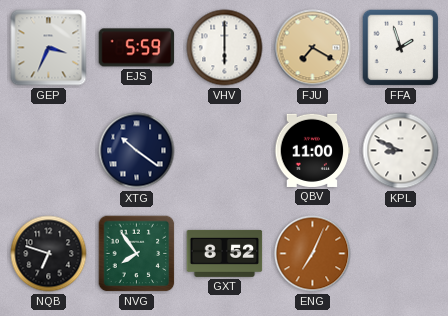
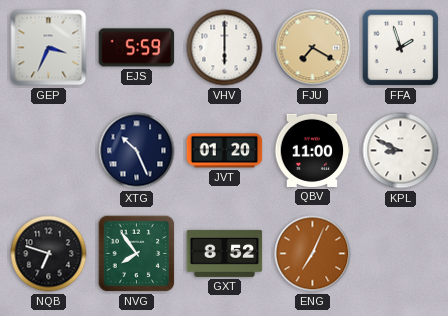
XTG: 10:21 -> 10:26
JVT: none -> 01:20
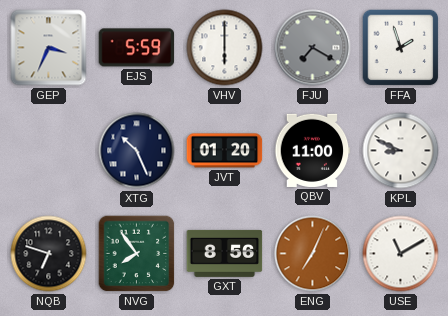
FJU dial: champagne -> grey
GXT: 8:52 -> 8:56
USE: none -> 11:10
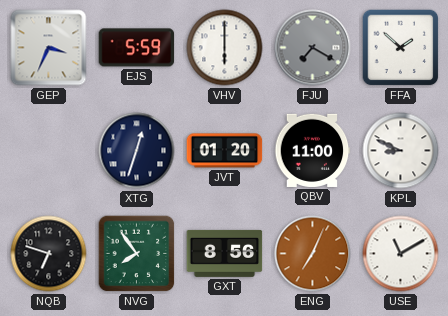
FFA: 1:57 -> 1:52
XTG: 10:26 -> 12:33
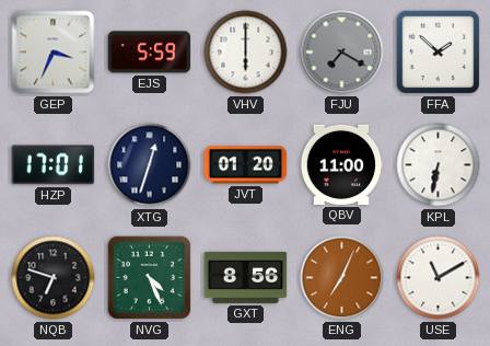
HZP: none -> 17:01
KPL: 8:49 -> 6:32
NVG: 7:54 -> 4:26
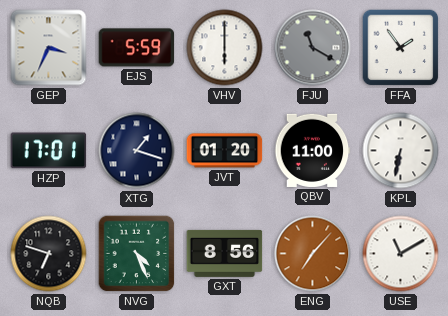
FJU: 7:20 -> 11:20
FFA: 1:52 -> 1:54
XTG: 12:33 -> 1:18
ENG: 7:04 -> 7:07
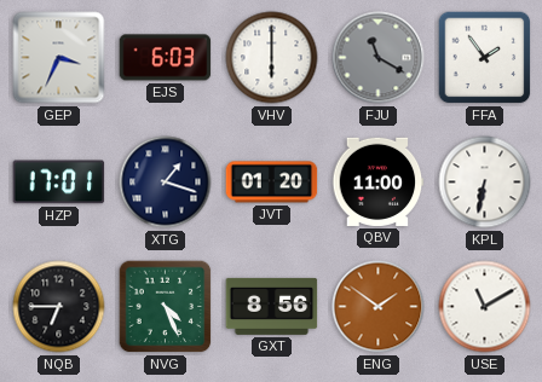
EJS: 5:59 -> 6:03
NQB: 6:48 -> 6:45
ENG: 7:07 -> 1:51
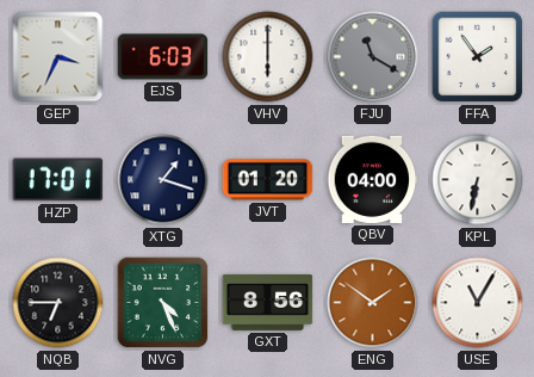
QBV: 11:00 -> 04:00
USE: 11:10 -> 11:05
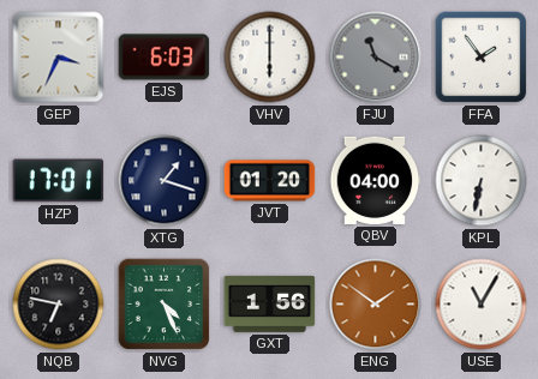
NQB: 6:45 -> 6:47
GXT: 8:56 -> 1:56
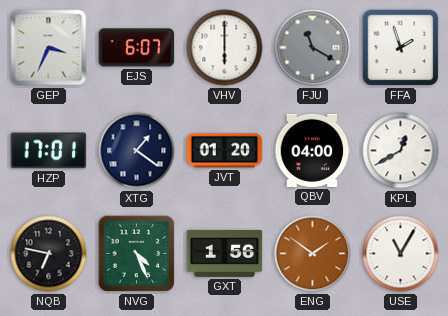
EJS: 6:03 -> 6:07
FFA: 1:54 -> 1:57
XTG: 1:18 -> 1:21
KPL: 6:32 -> 12:40
